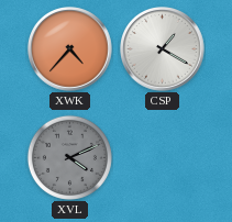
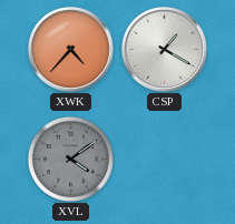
XVL: 4:11 -> 4:09
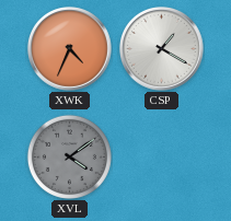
XWK: 4:37 -> 4:34
